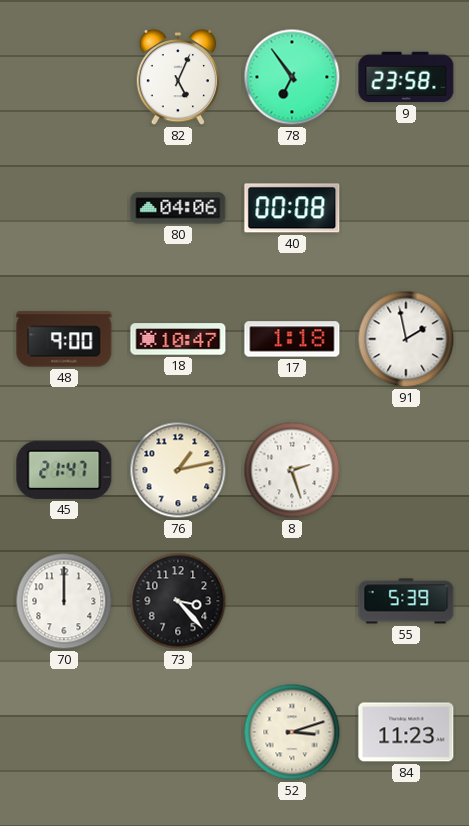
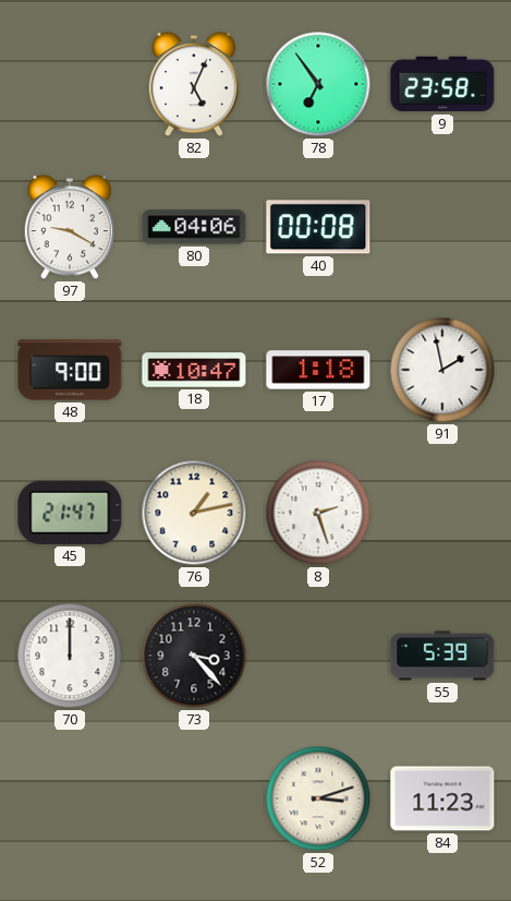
97: none -> 9:20
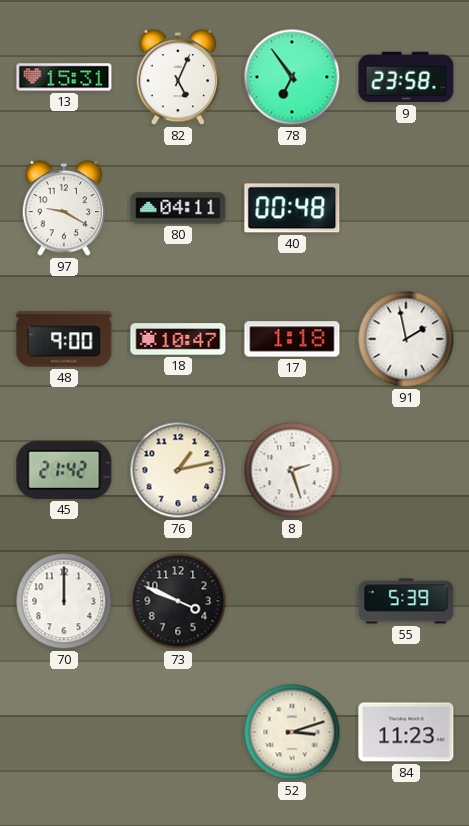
13: none -> 15:31
80: 04:06 -> 04:11
40: 00:08 -> 00:48
45: 21:47 -> 21:42
73: 3:23 -> 3:49
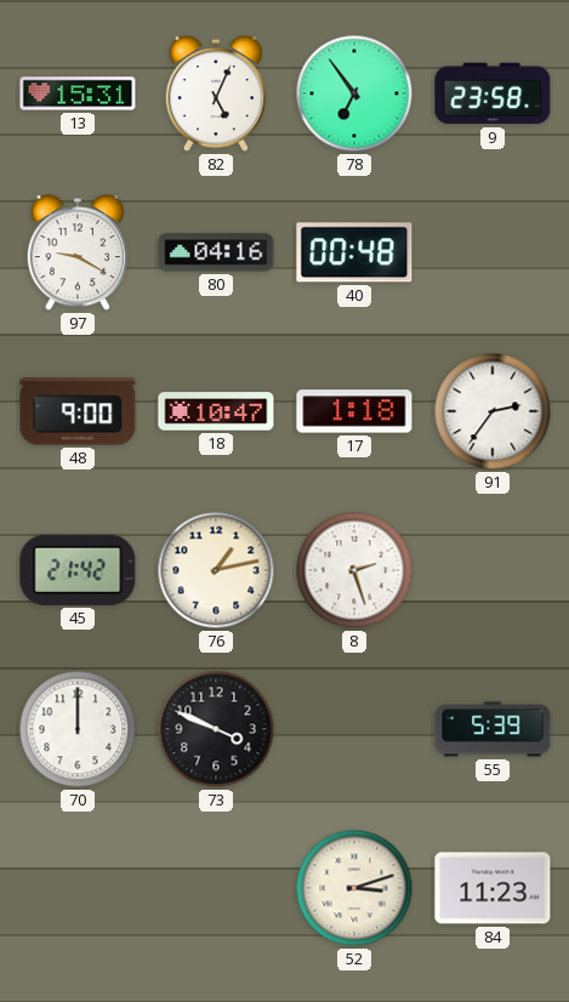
80: 04:11 -> 04:16
91: 1:58 -> 2:36
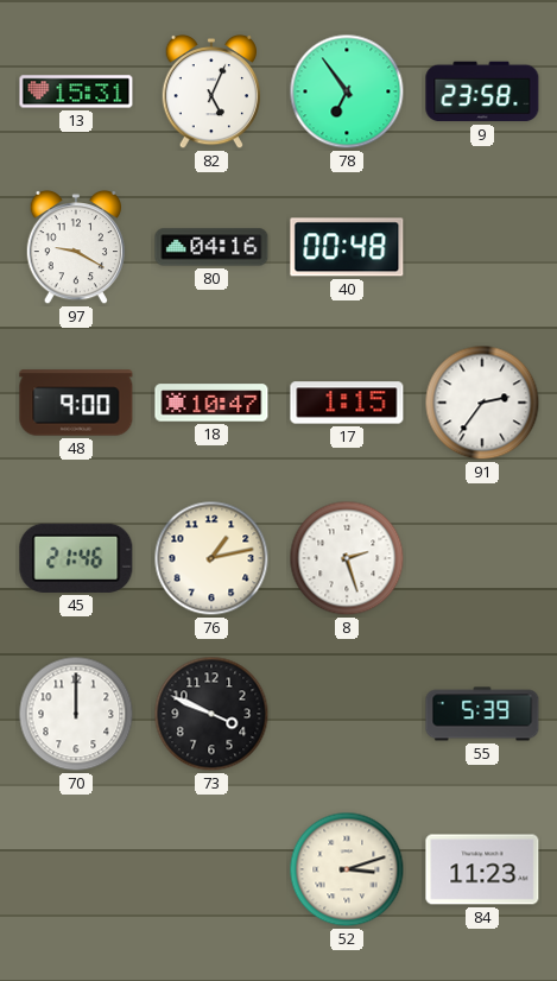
17: 1:18 -> 1:15
45: 21:42 -> 21:46
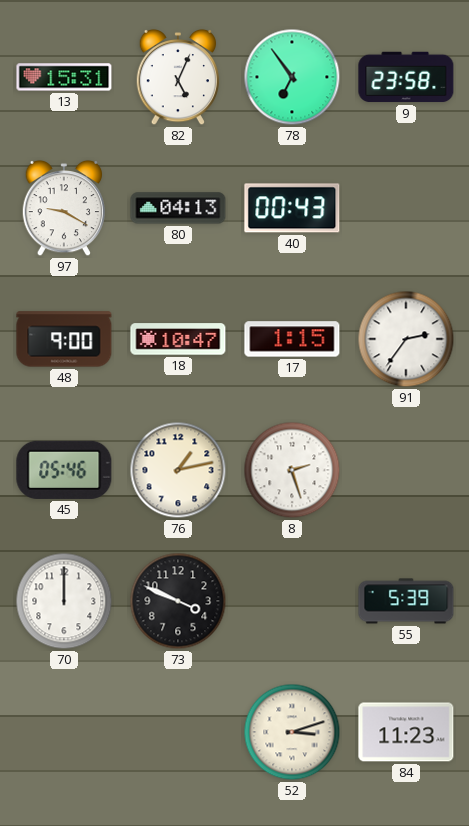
80: 04:16 -> 04:13
40: 00:48 -> 00:43
45: 21:46 -> 05:46
